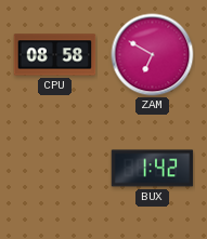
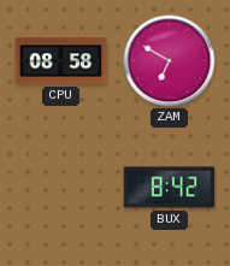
BUX: 1:42 -> 8:42
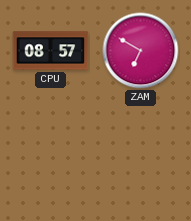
CPU: 08:58 -> 08:57
BUX: 8:42 -> none
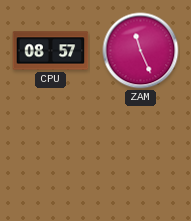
ZAM: 6:50 -> 11:26
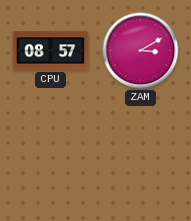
ZAM: 11:26 -> 3:10
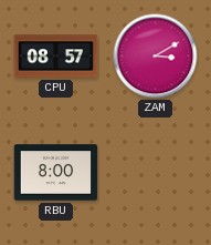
RBU: none -> 8:00
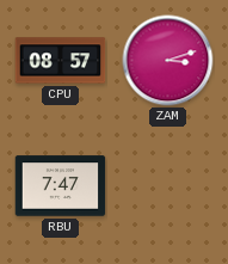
ZAM: 3:10 -> 3:12
RBU: 8:00 -> 7:47
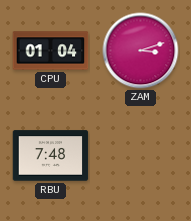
CPU: 08:57 -> 01:04
RBU: 7:47 -> 7:48
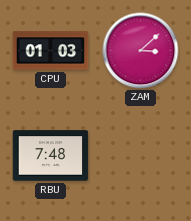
CPU: 01:04 -> 01:03
ZAM: 3:12 -> 3:08
